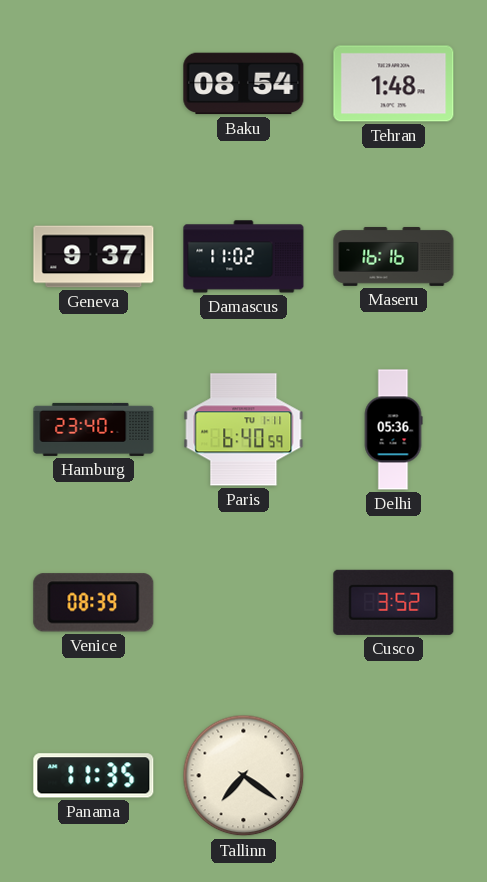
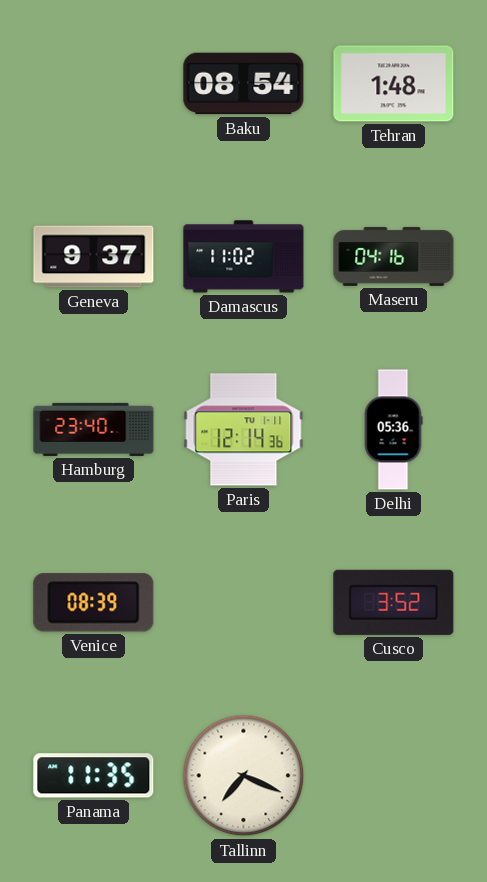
Maseru: 16:16 -> 04:16
Paris: 6:40 -> 12:14
Tallinn: 7:21 -> 7:19
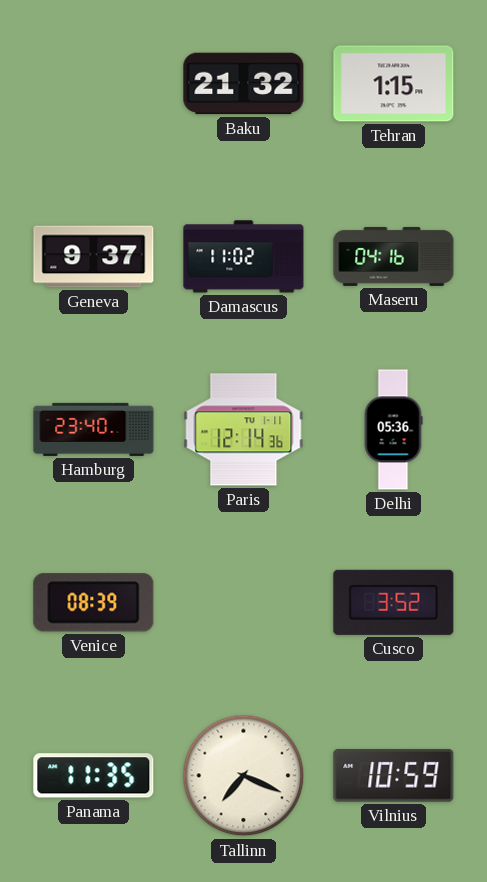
Baku: 08:54 -> 21:32
Tehran: 1:48 -> 1:15
Vilnius: none -> 10:59
